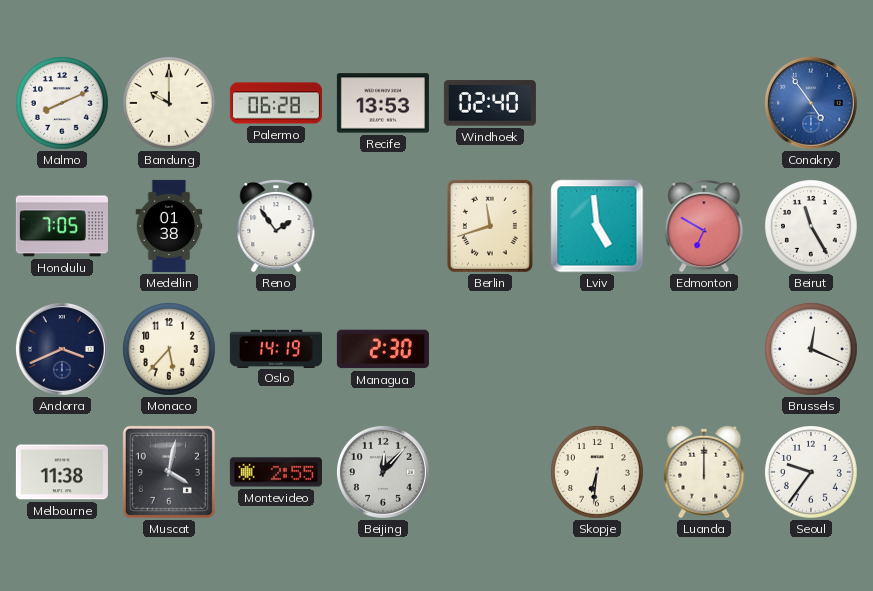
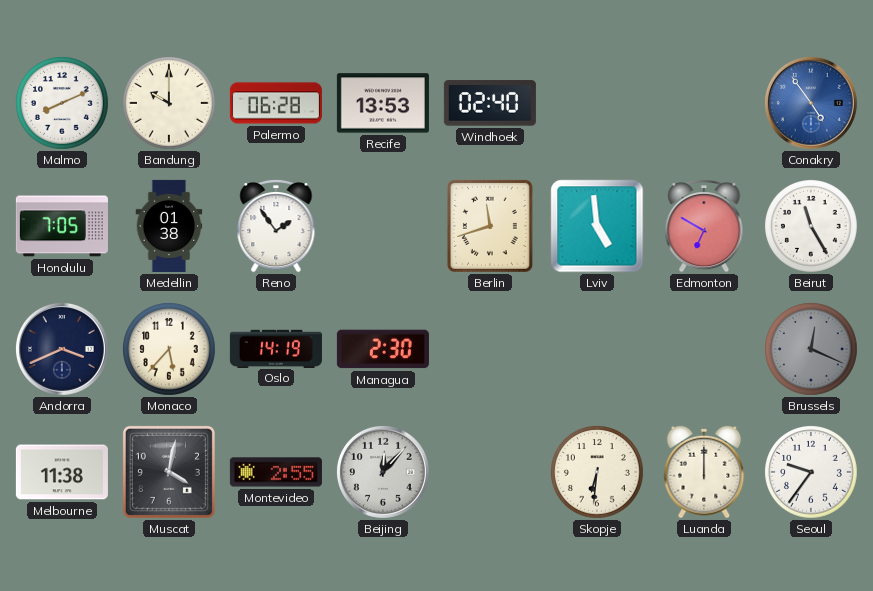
Brussels dial: white -> grey
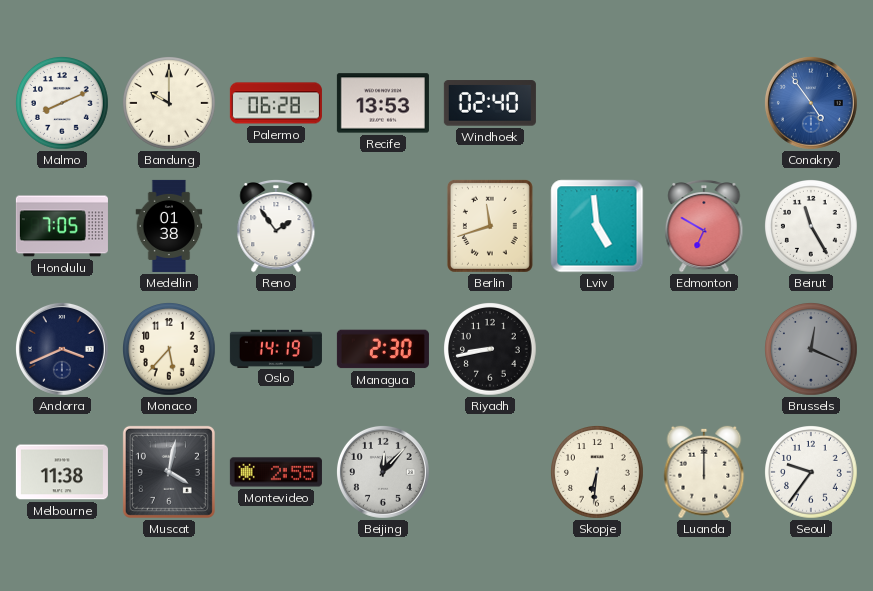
Riyadh: none -> 8:43
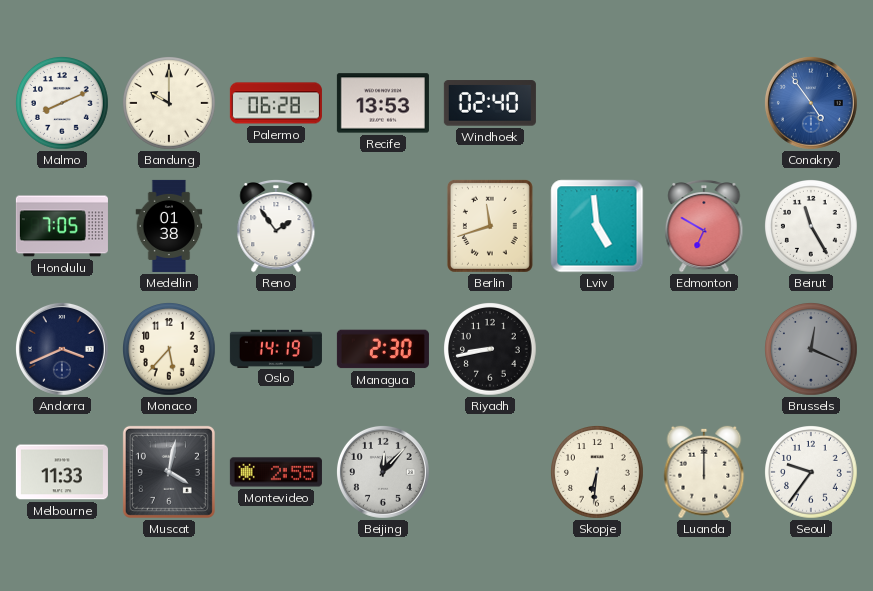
Melbourne: 11:38 -> 11:33
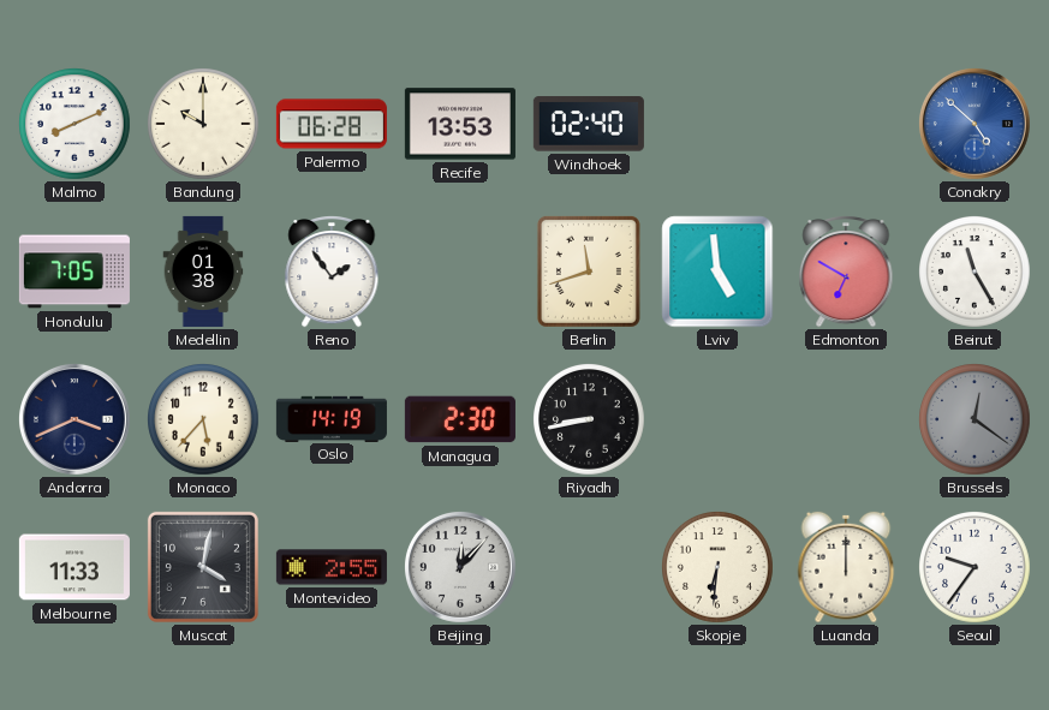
Conakry: 4:54 -> 4:52
Brussels: 12:19 -> 12:21
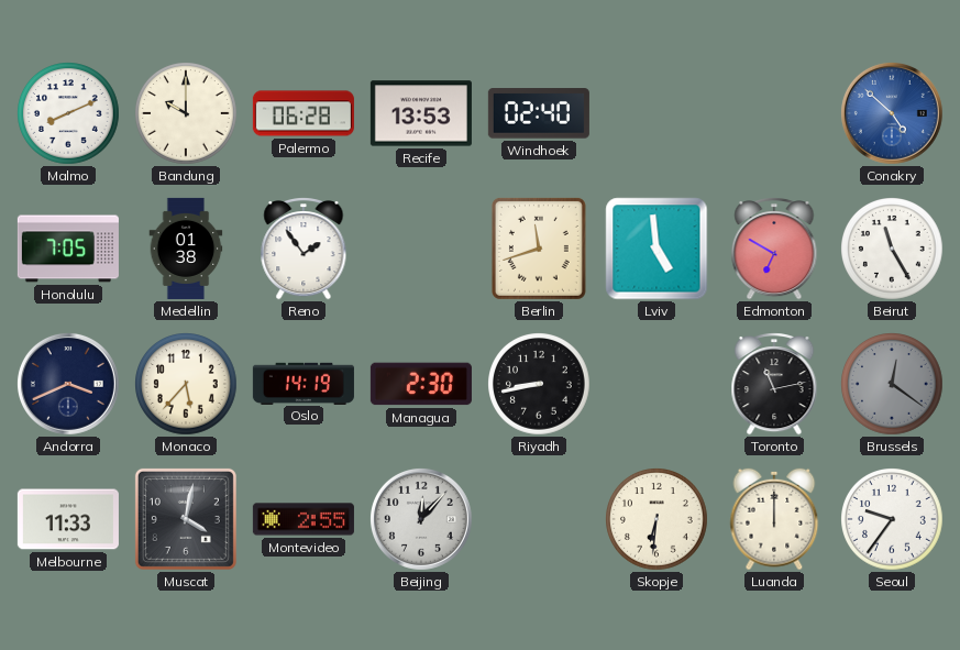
Toronto: none -> 11:13
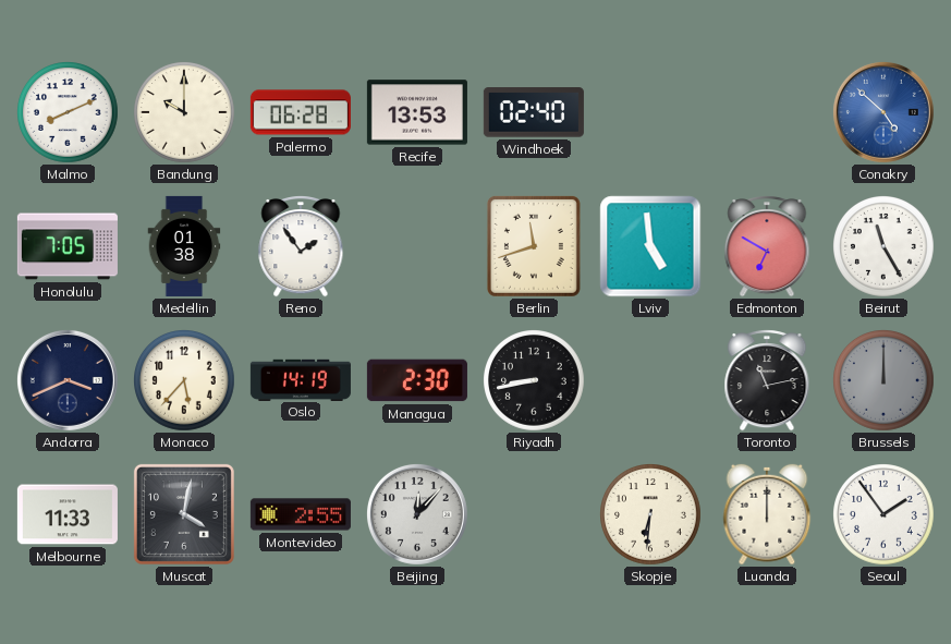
Brussels: 12:21 -> 12:00
Seoul: 9:36 -> 1:54
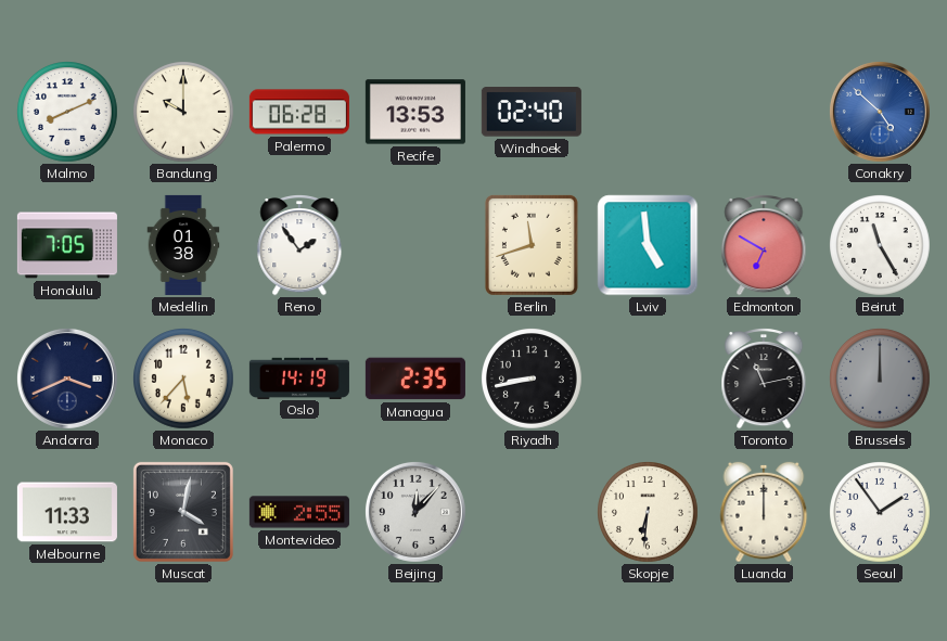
Managua: 2:30 -> 2:35
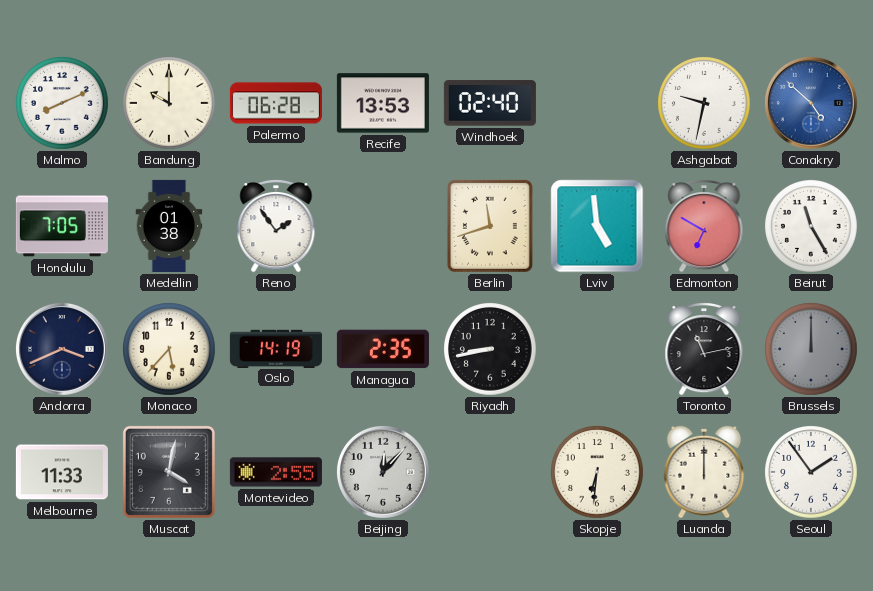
Ashgabat: none -> 9:32
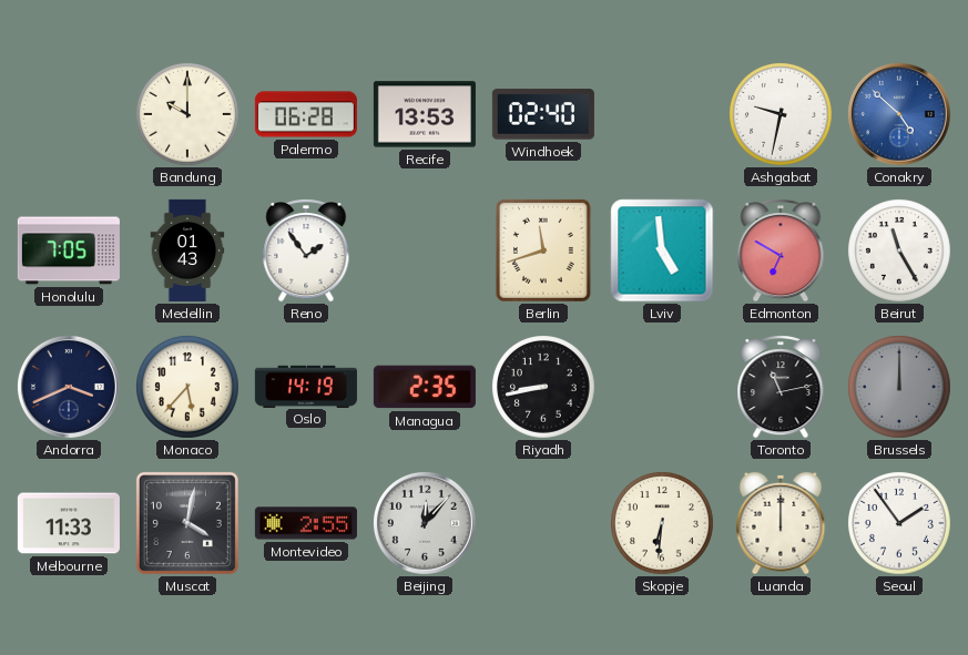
Malmo: 8:11 -> none
Medellin: 01:38 -> 01:43
